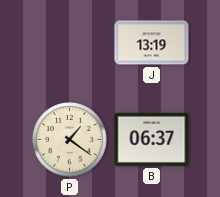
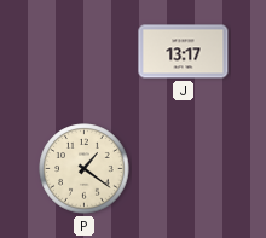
J: 13:19 -> 13:17
B: 06:37 -> none
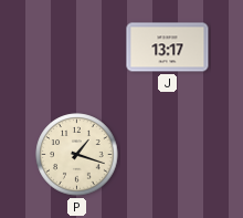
P: 1:21 -> 1:18
